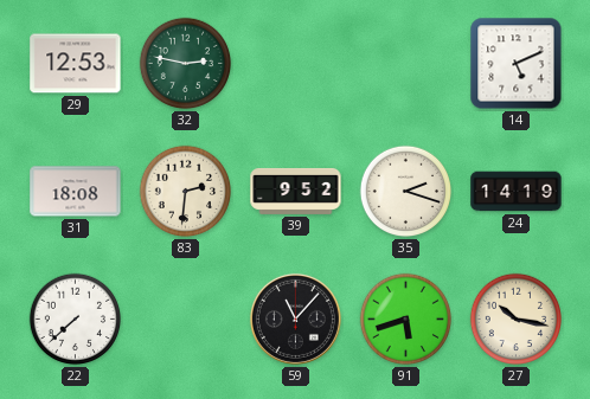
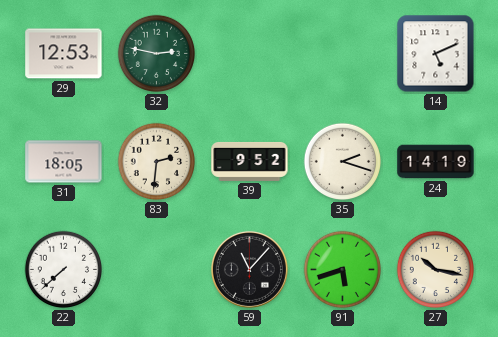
31: 18:08 -> 18:05
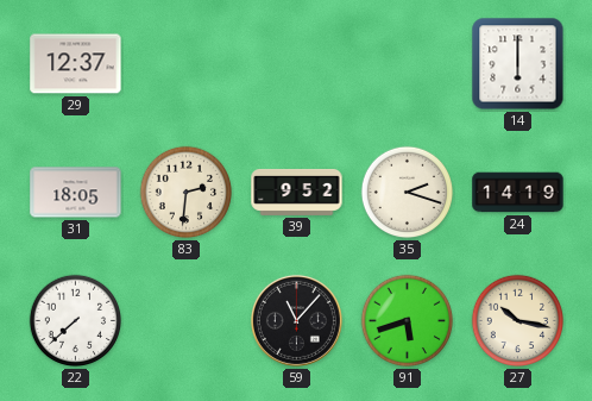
29: 12:53 -> 12:37
32: 2:47 -> none
14: 5:11 -> 6:00
